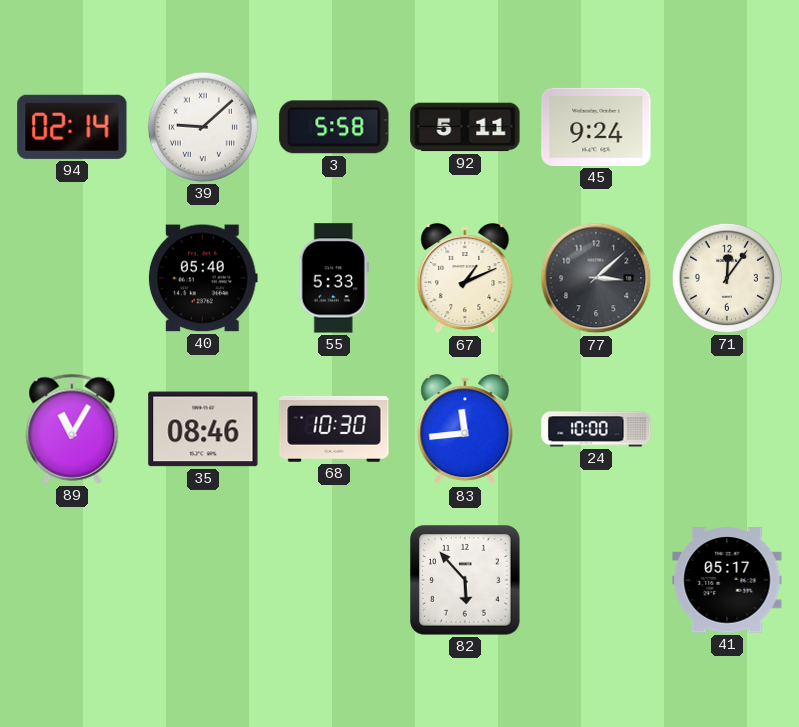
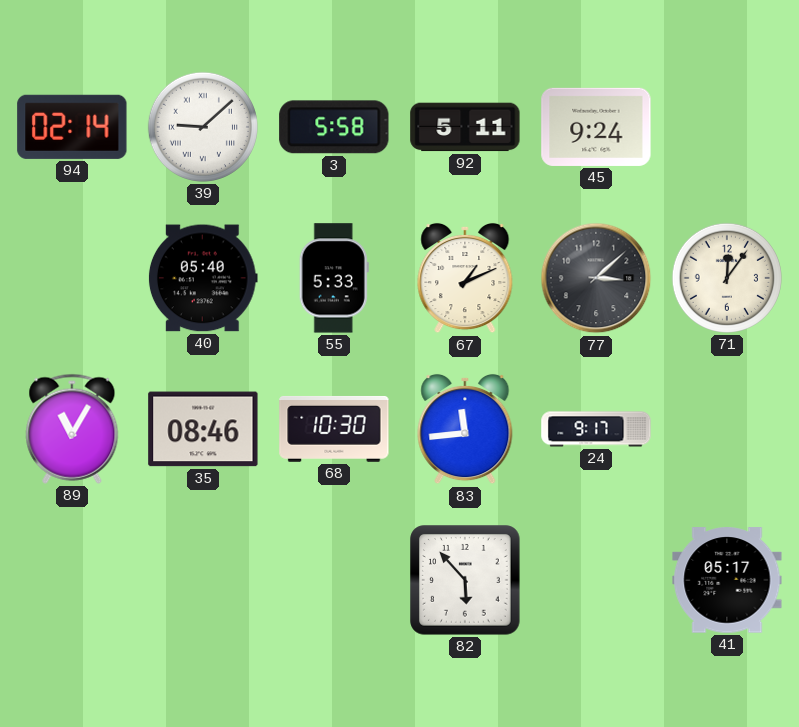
24: 10:00 -> 9:17
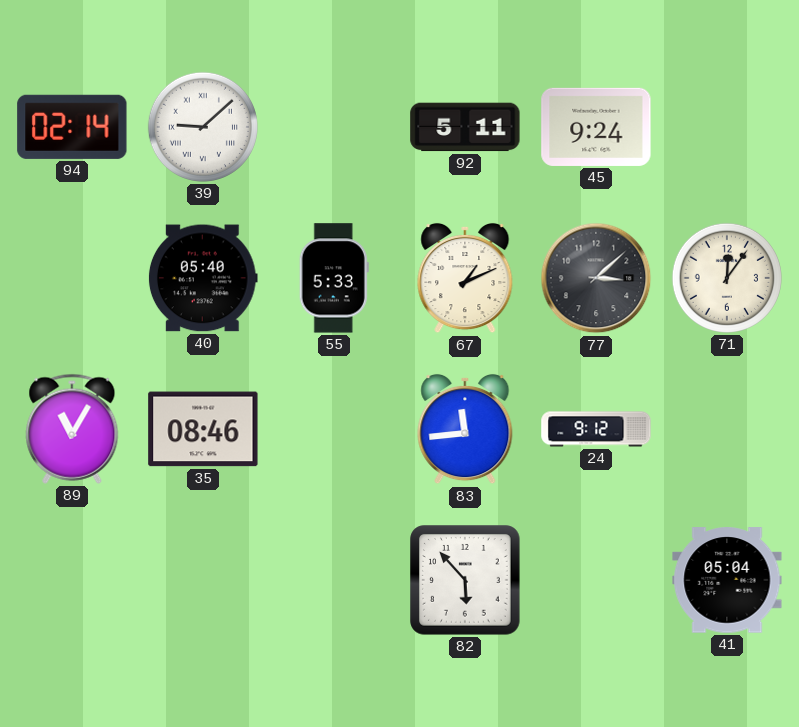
3: 5:58 -> none
68: 10:30 -> none
24: 9:17 -> 9:12
41: 05:17 -> 05:04
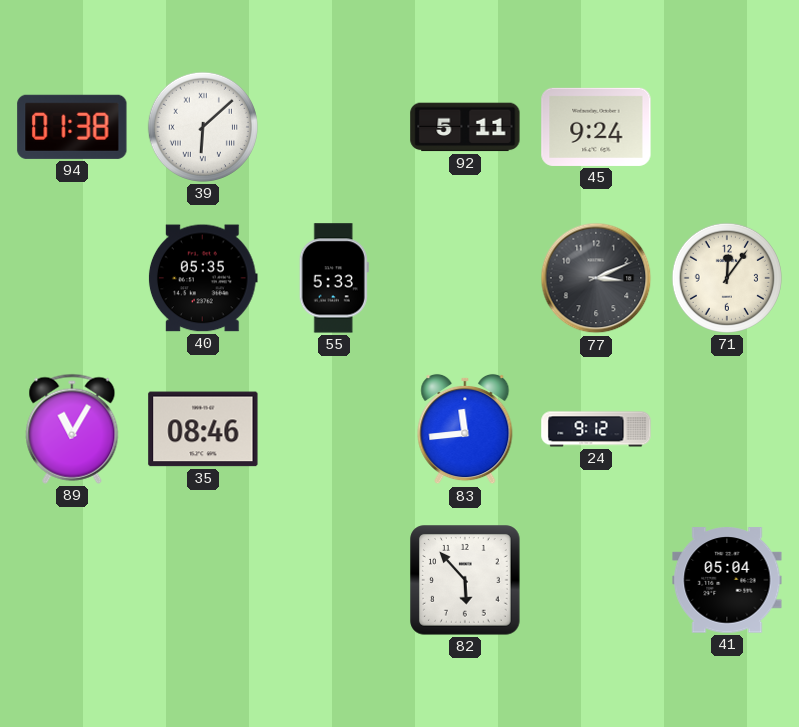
94: 02:14 -> 01:38
39: 9:08 -> 6:08
40: 05:40 -> 05:35
67: 1:11 -> none
77: 3:08 -> 3:11
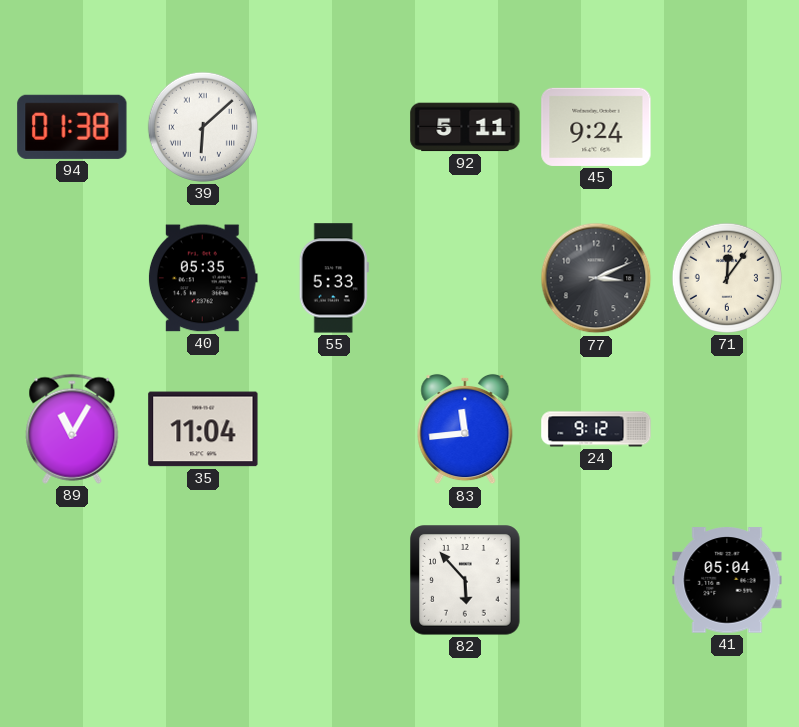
35: 08:46 -> 11:04
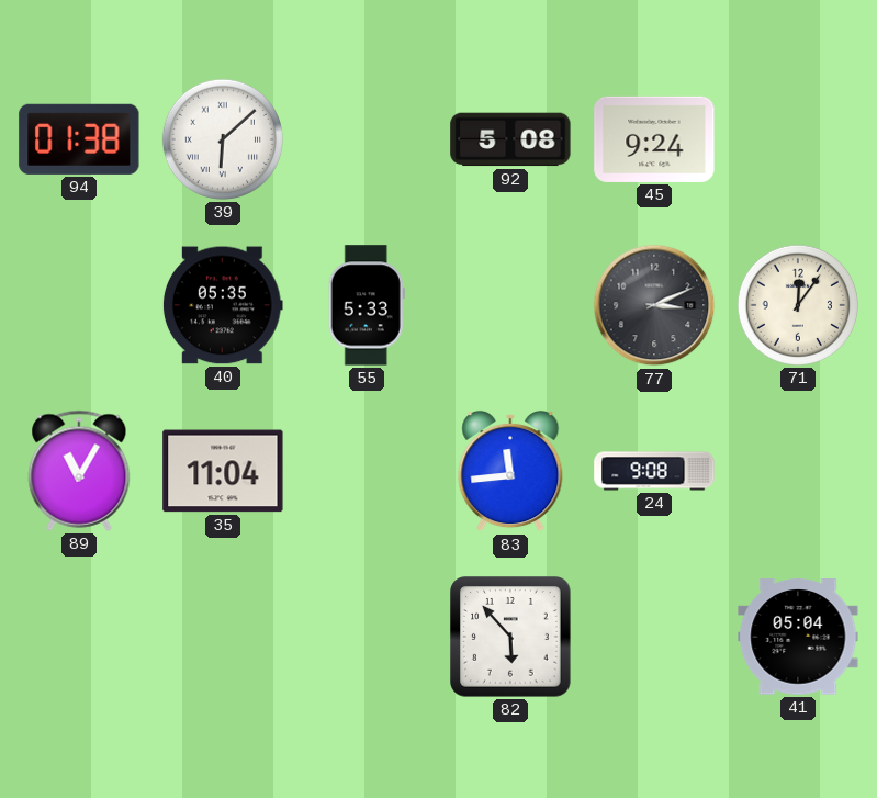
92: 5:11 -> 5:08
24: 9:12 -> 9:08
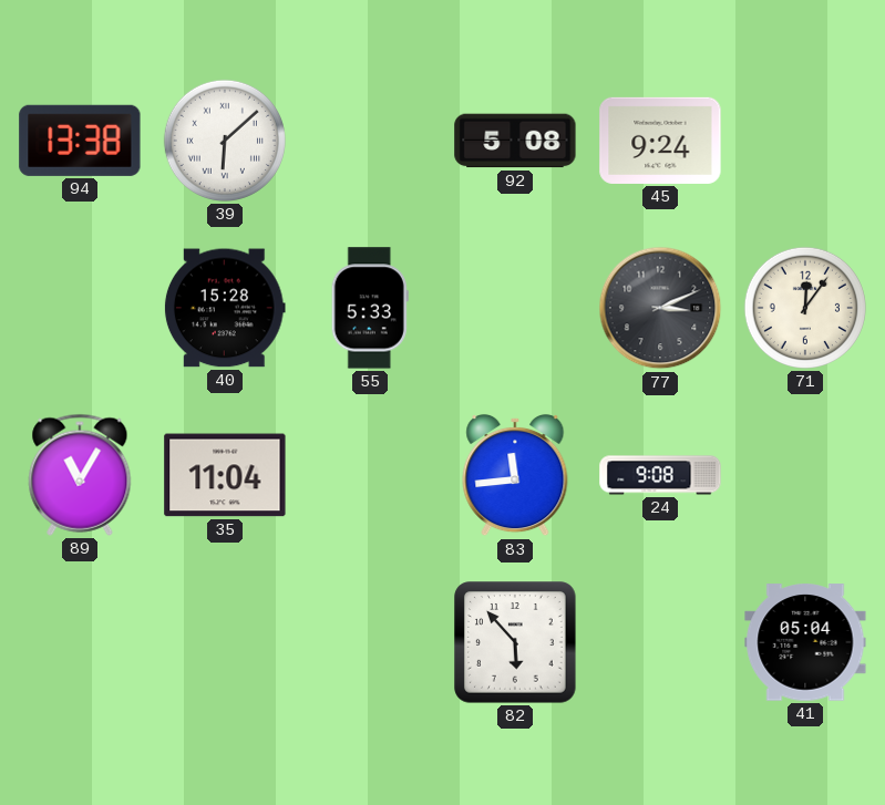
94: 01:38 -> 13:38
40: 05:35 -> 15:28
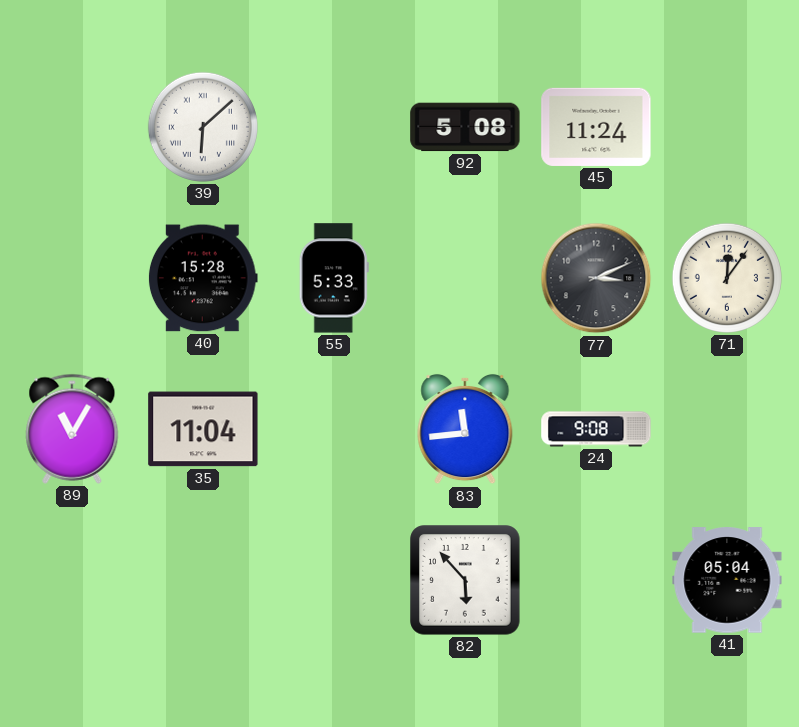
94: 13:38 -> none
45: 9:24 -> 11:24
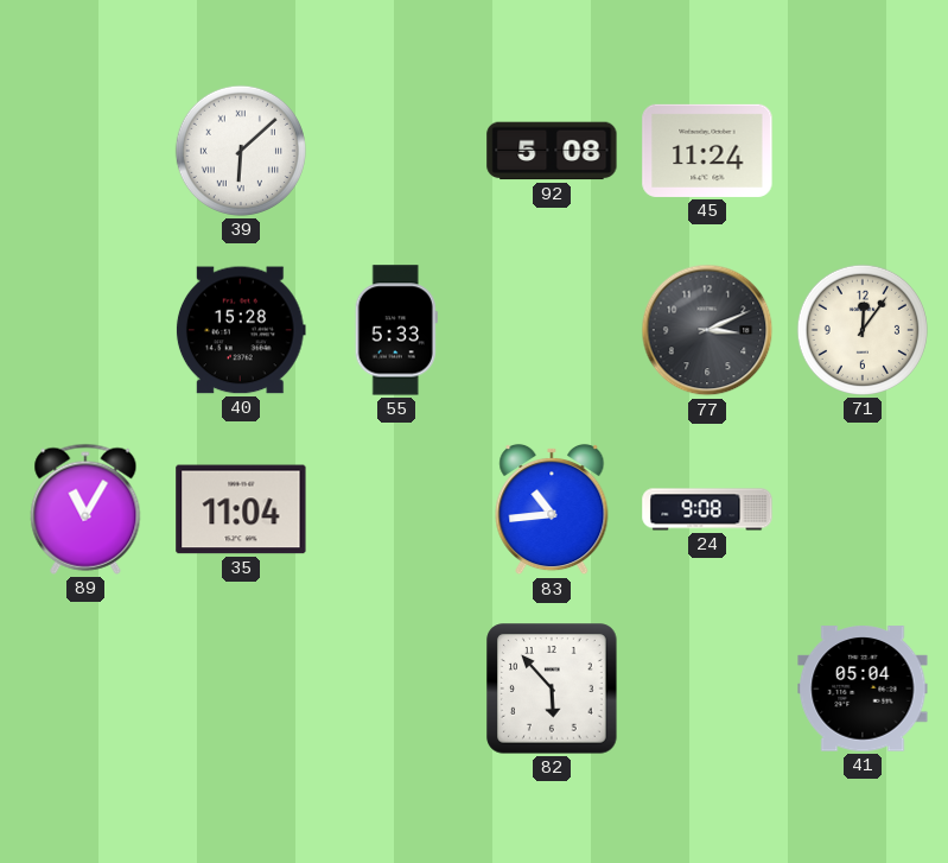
83: 11:44 -> 10:44
